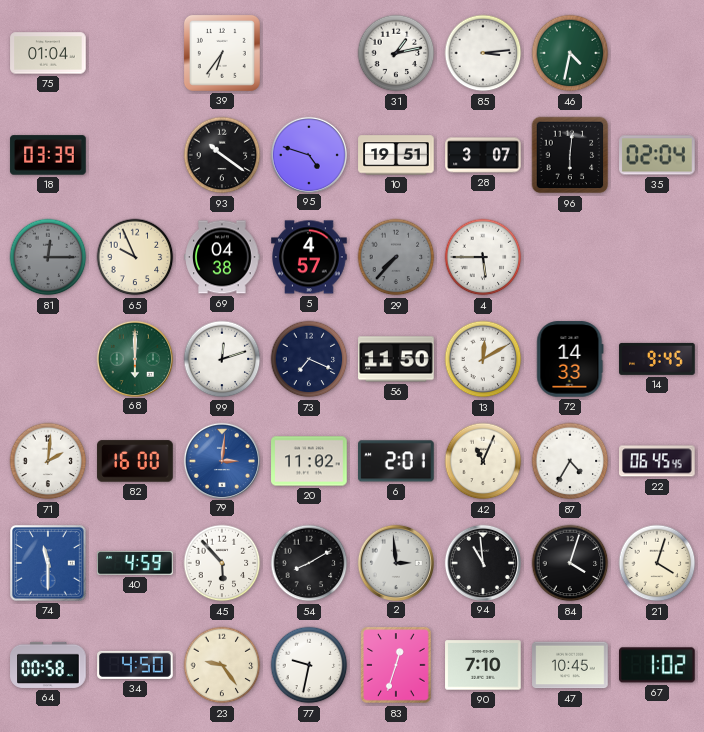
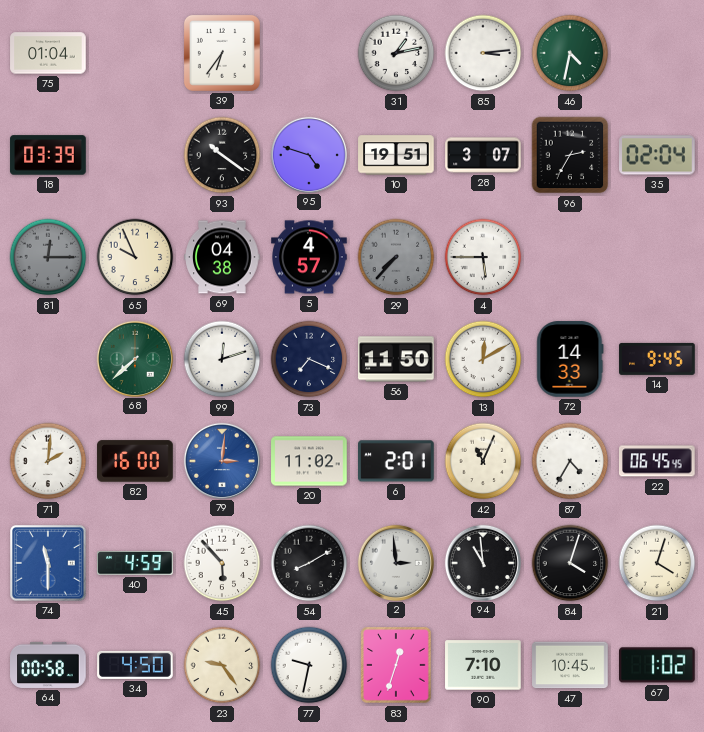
96: 6:01 -> 2:35
68: 6:00 -> 7:38
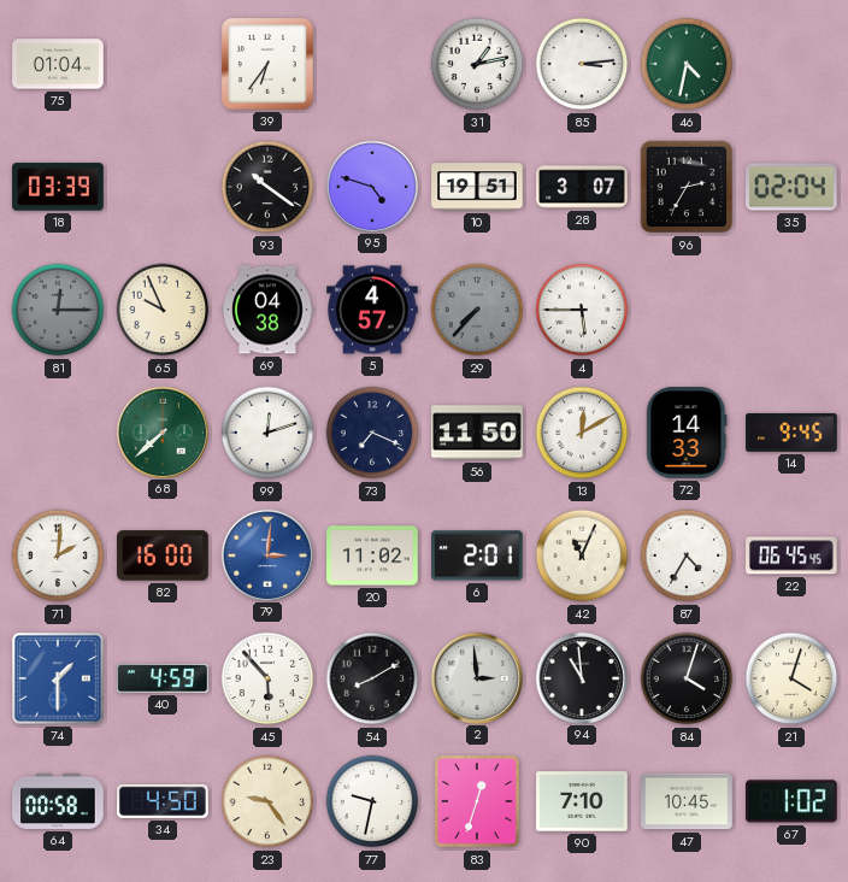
74: 11:30 -> 1:30
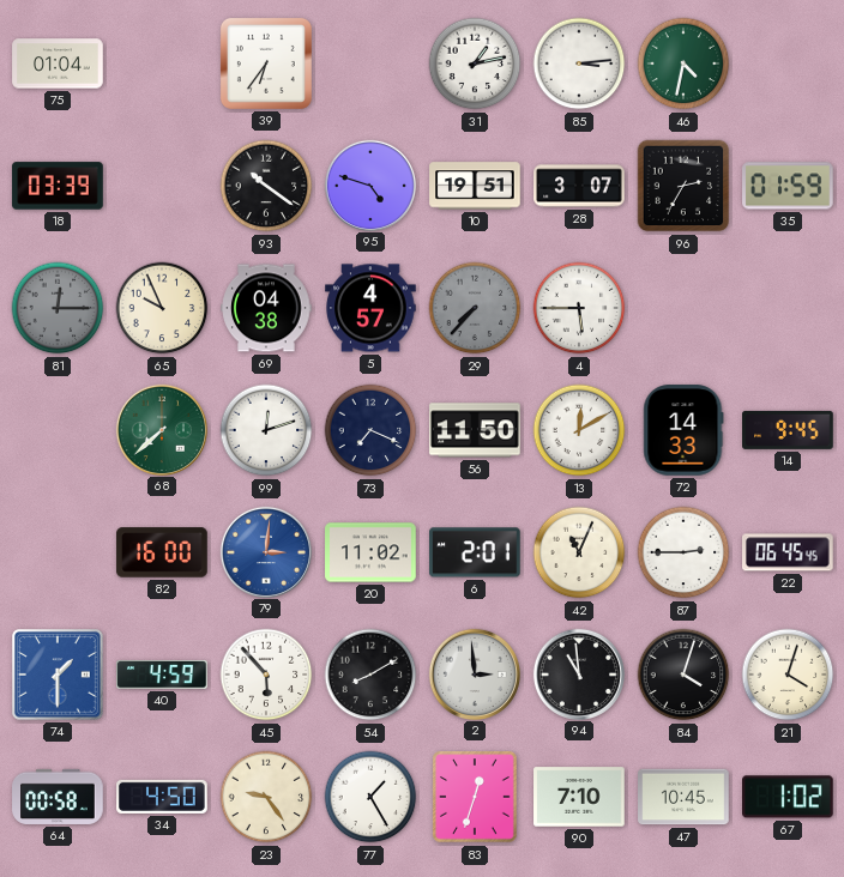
35: 02:04 -> 01:59
71: 2:01 -> none
87: 4:35 -> 2:45
77: 9:32 -> 1:25
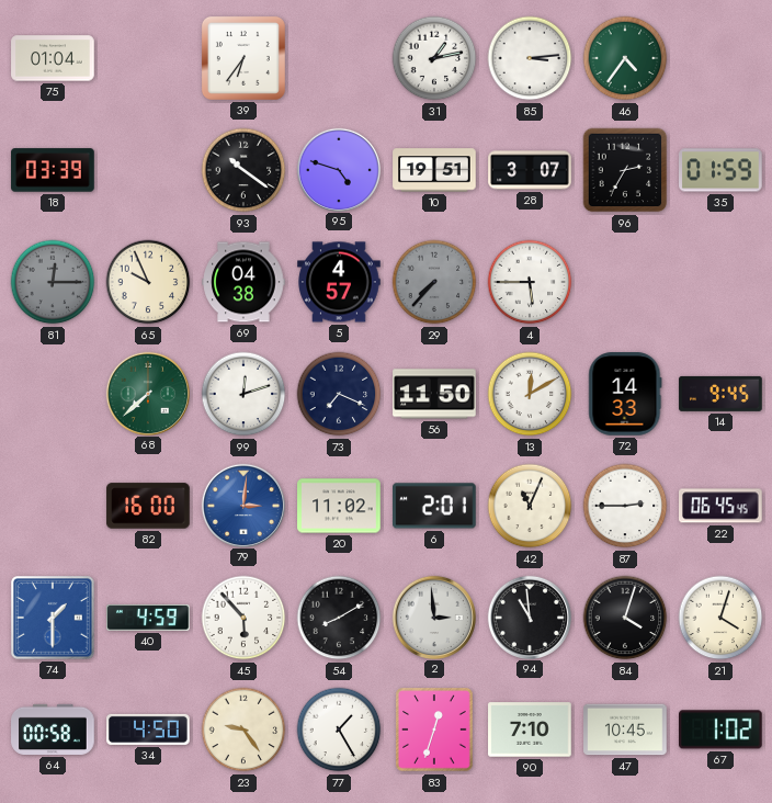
46: 4:32 -> 4:36
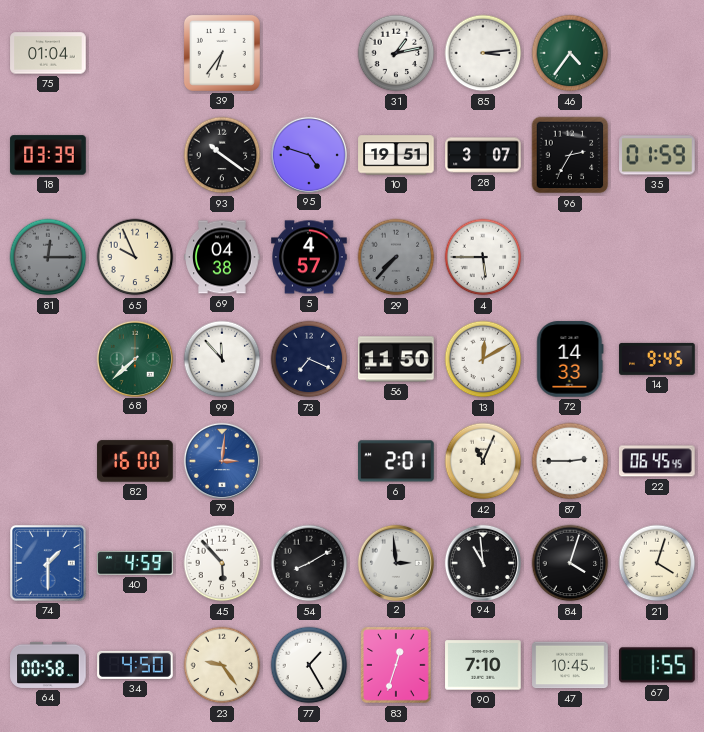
99: 12:12 -> 11:53
20: 11:02 -> none
67: 1:02 -> 1:55
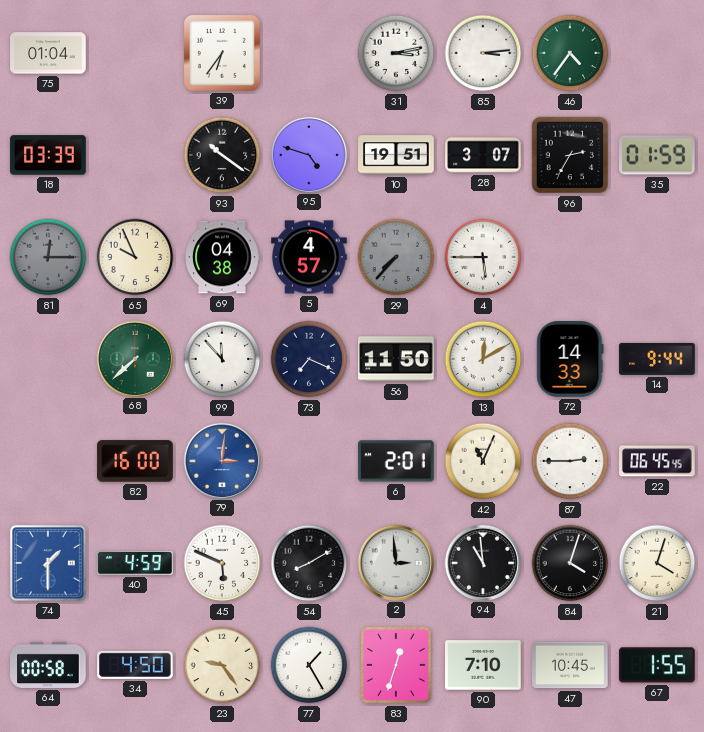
31: 1:13 -> 3:13
14: 9:45 -> 9:44
45: 5:53 -> 5:49
